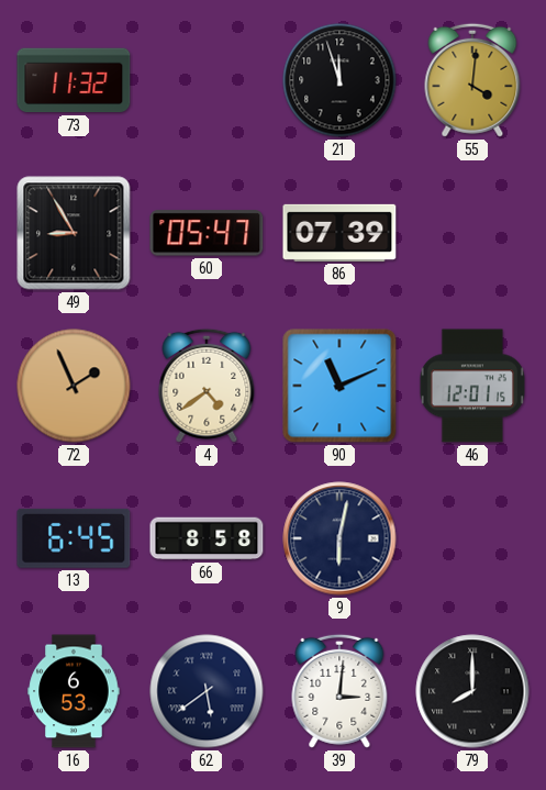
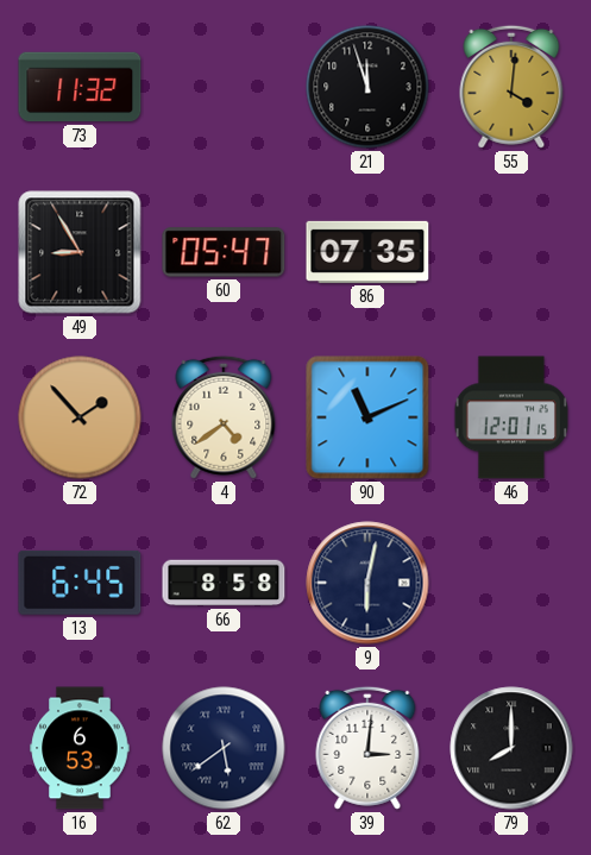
86: 07:39 -> 07:35
72: 1:56 -> 1:53
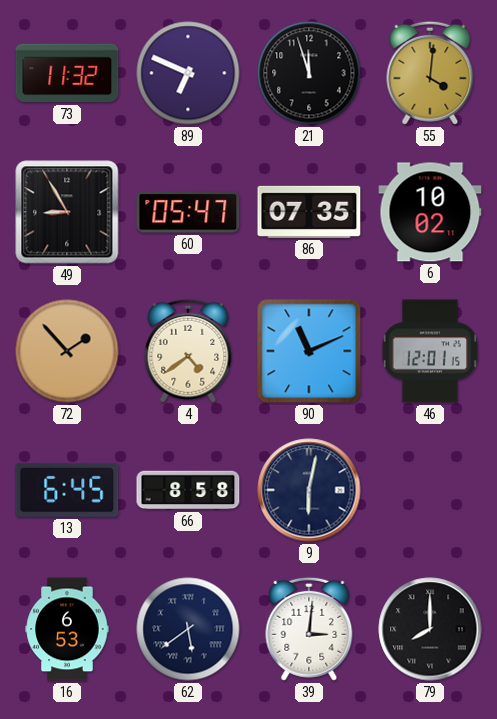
89: none -> 6:49
6: none -> 10:02
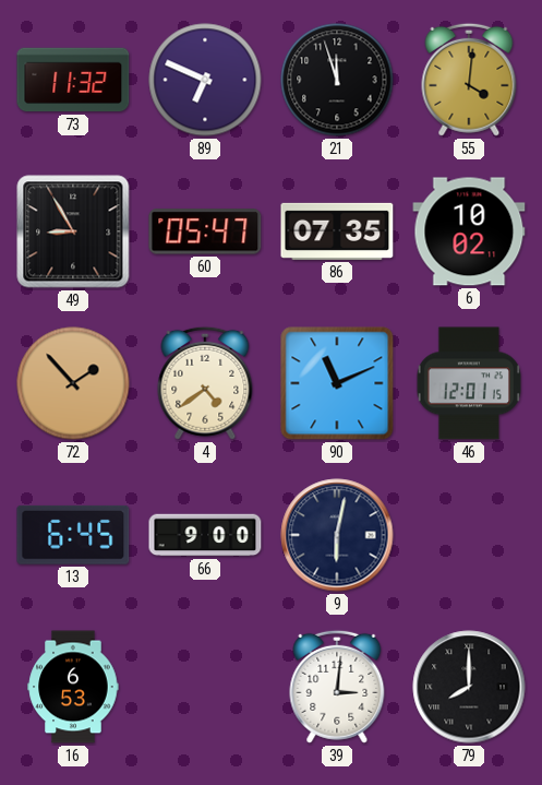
66: 8:58 -> 9:00
62: 5:39 -> none
